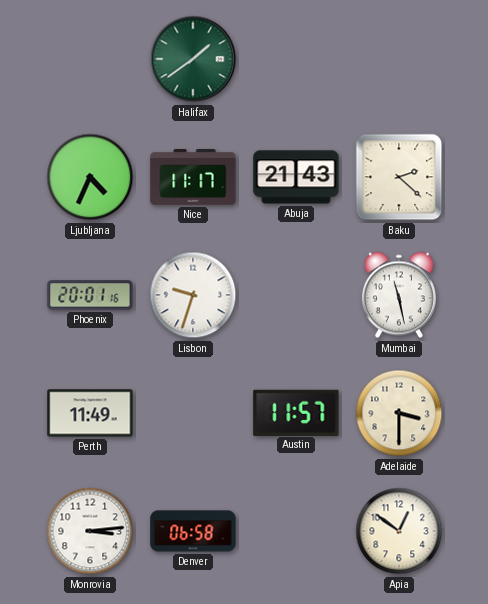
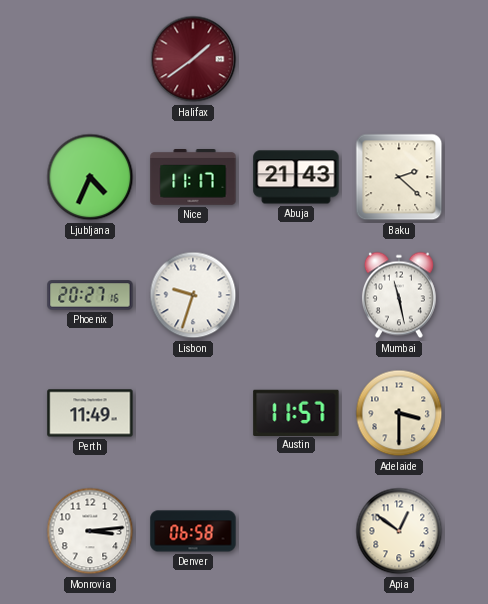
Halifax dial: green -> burgundy
Phoenix: 20:01 -> 20:27
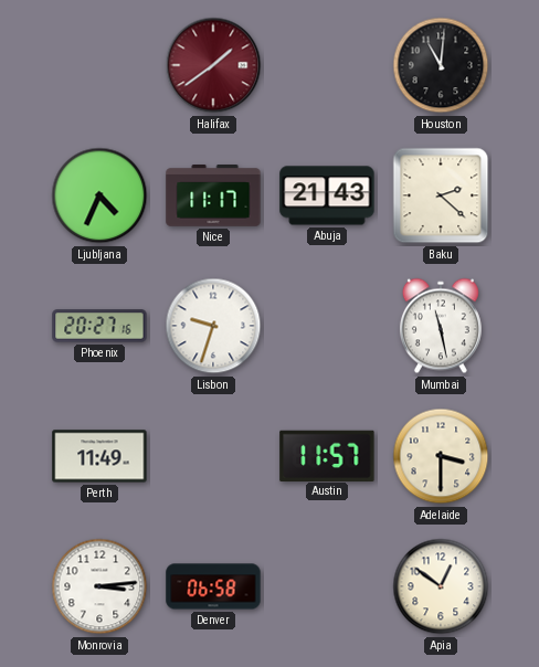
Houston: none -> 11:01
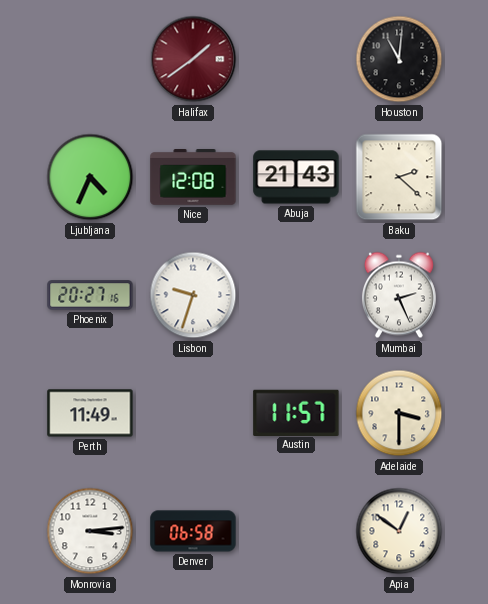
Nice: 11:17 -> 12:08
Mumbai: 11:28 -> 2:26
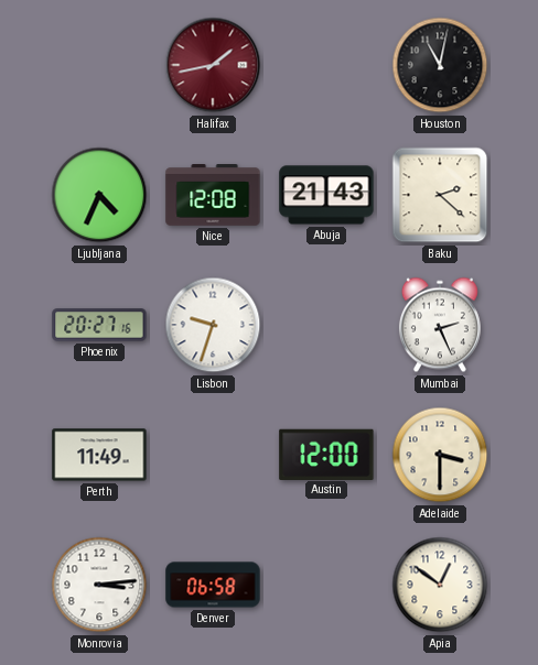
Halifax: 1:39 -> 1:43
Houston: 11:01 -> 11:02
Austin: 11:57 -> 12:00
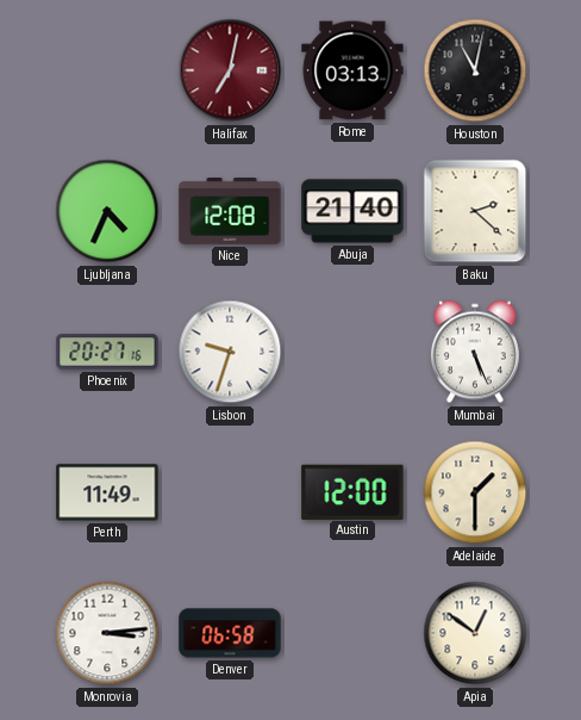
Halifax: 1:43 -> 7:02
Rome: none -> 03:13
Abuja: 21:43 -> 21:40
Mumbai: 2:26 -> 5:26
Adelaide: 3:30 -> 1:30
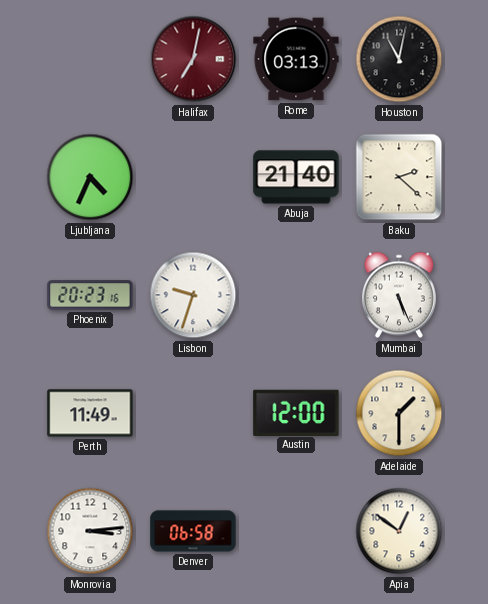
Nice: 12:08 -> none
Phoenix: 20:27 -> 20:23
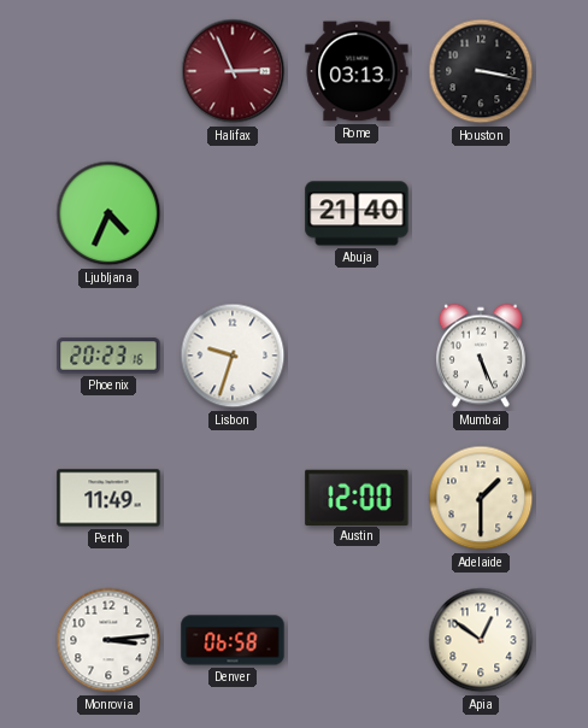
Halifax: 7:02 -> 2:56
Houston: 11:02 -> 3:17
Baku: 2:22 -> none
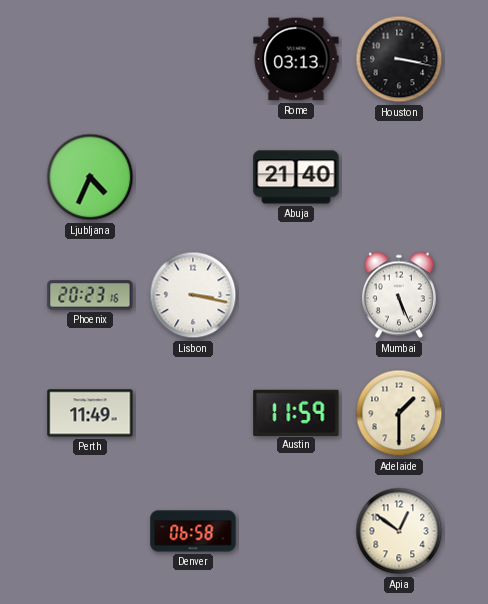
Halifax: 2:56 -> none
Lisbon: 9:33 -> 3:17
Austin: 12:00 -> 11:59
Monrovia: 3:14 -> none
